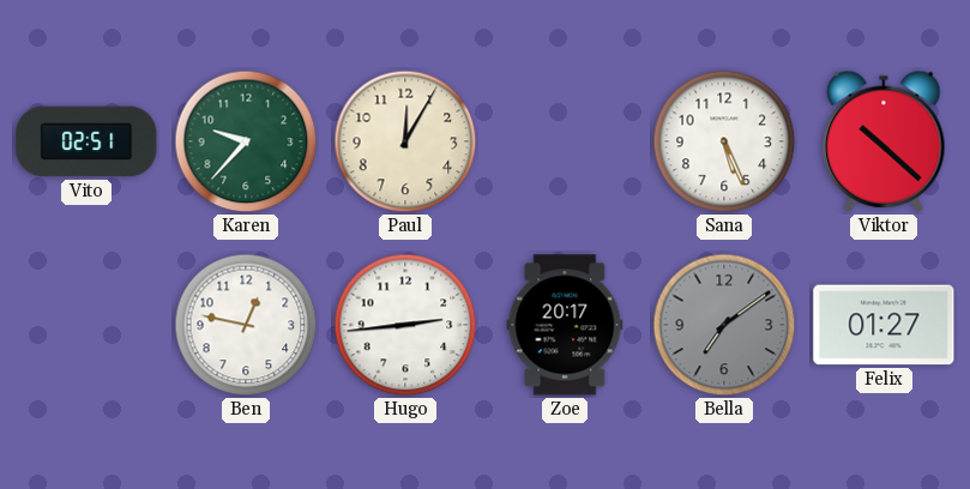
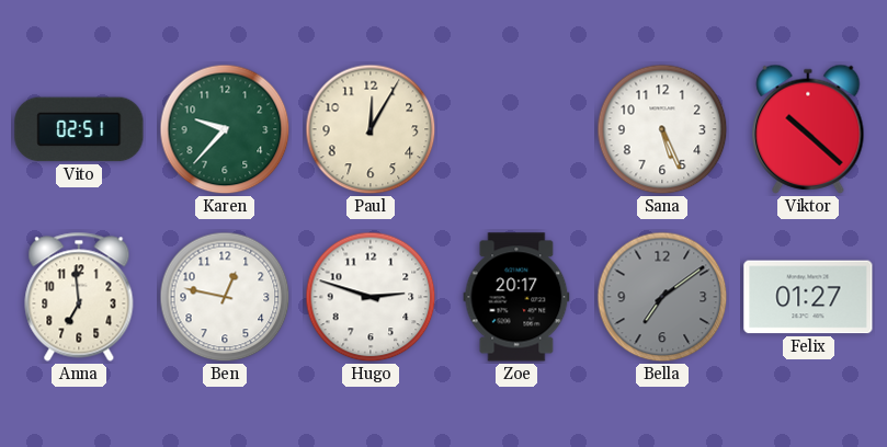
Anna: none -> 6:59
Hugo: 2:44 -> 2:48
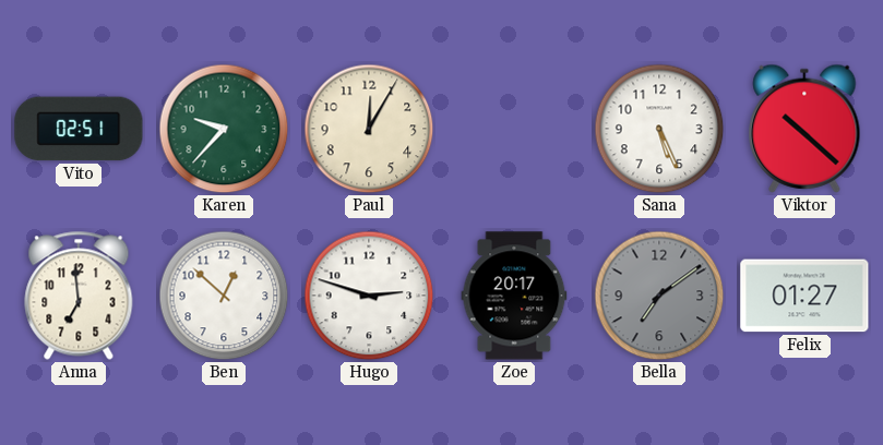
Ben: 12:47 -> 12:52
